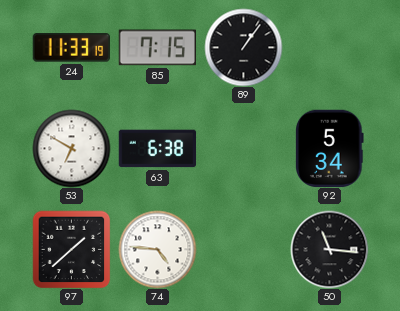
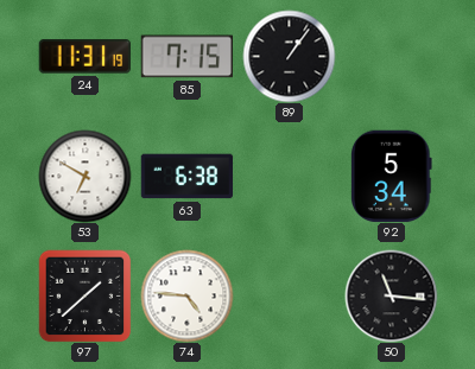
24: 11:33 -> 11:31
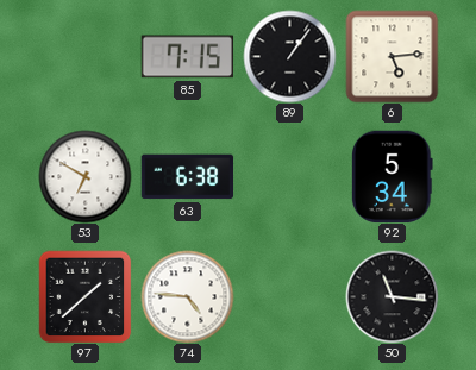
24: 11:31 -> none
6: none -> 5:14
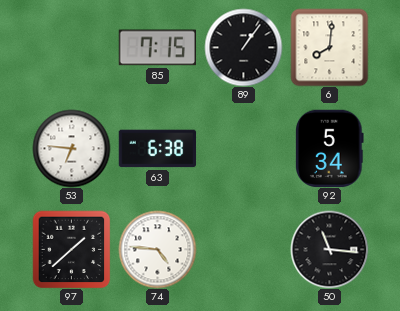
6: 5:14 -> 8:01
53: 6:50 -> 6:46
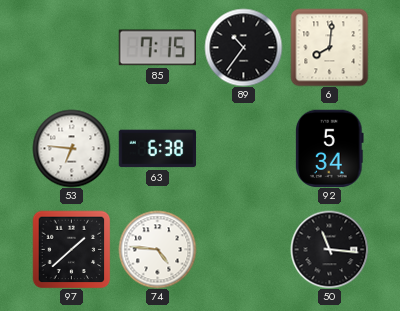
89: 1:06 -> 10:36
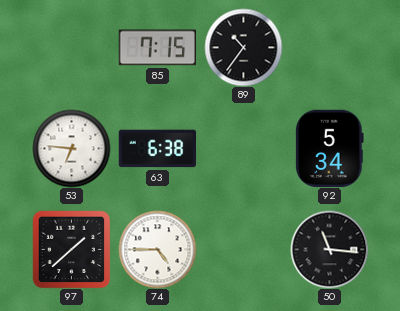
6: 8:01 -> none
74: 4:46 -> 4:45
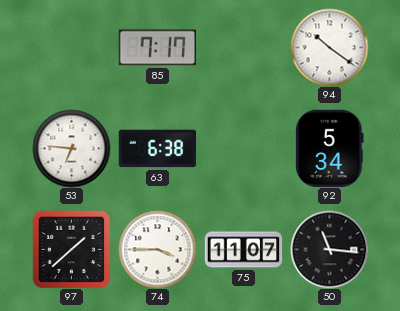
85: 7:15 -> 7:17
89: 10:36 -> none
94: none -> 10:21
74: 4:45 -> 3:45
75: none -> 11:07
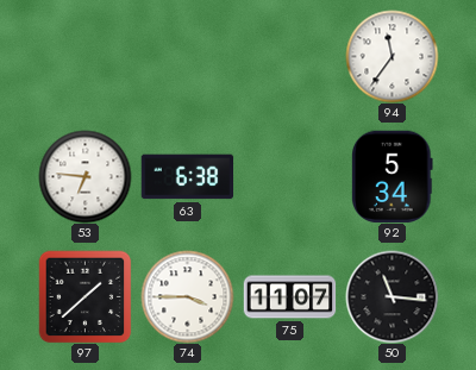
85: 7:17 -> none
94: 10:21 -> 11:36
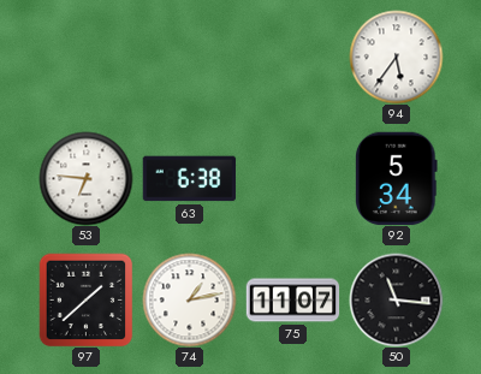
94: 11:36 -> 5:36
74: 3:45 -> 1:13
